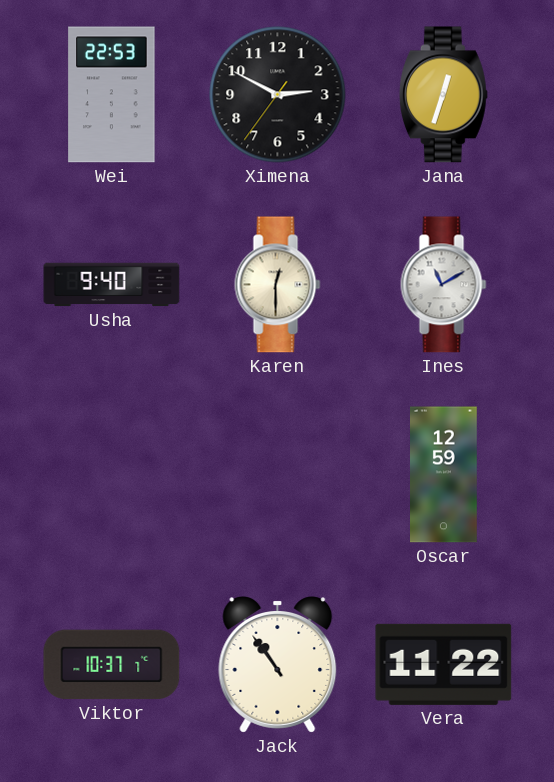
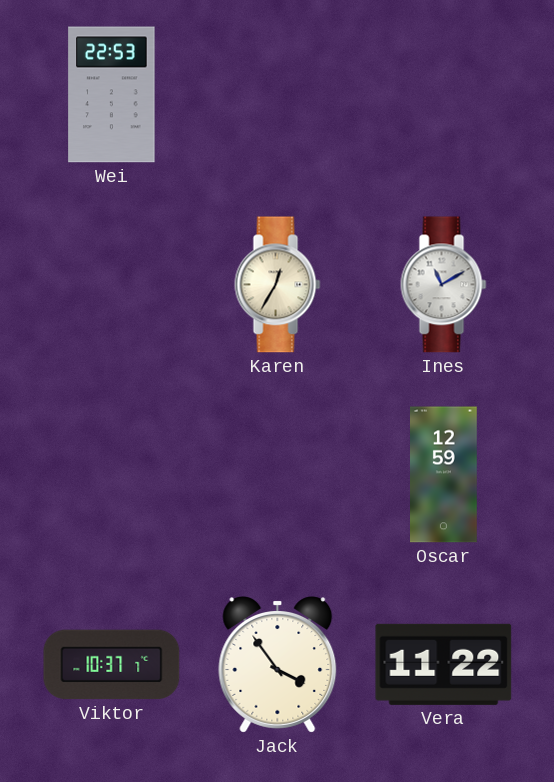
Ximena: 2:49 -> none
Jana: 12:33 -> none
Usha: 9:40 -> none
Karen: 12:30 -> 12:35
Jack: 10:54 -> 3:54
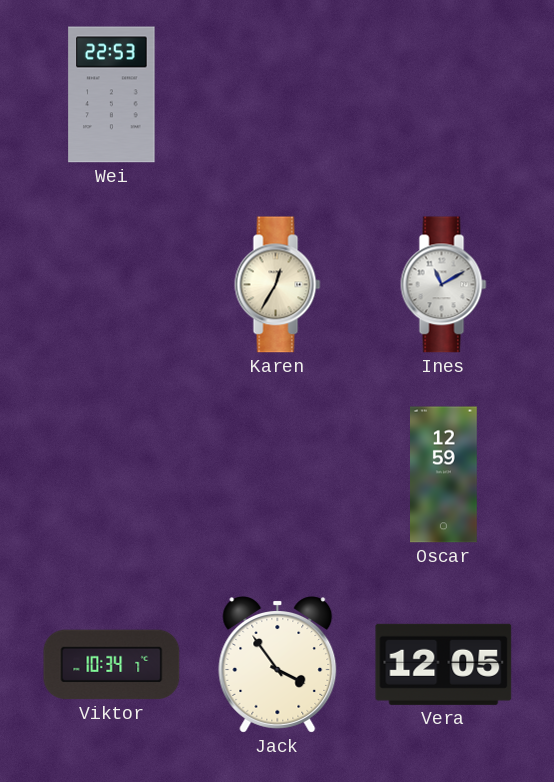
Viktor: 10:37 -> 10:34
Vera: 11:22 -> 12:05
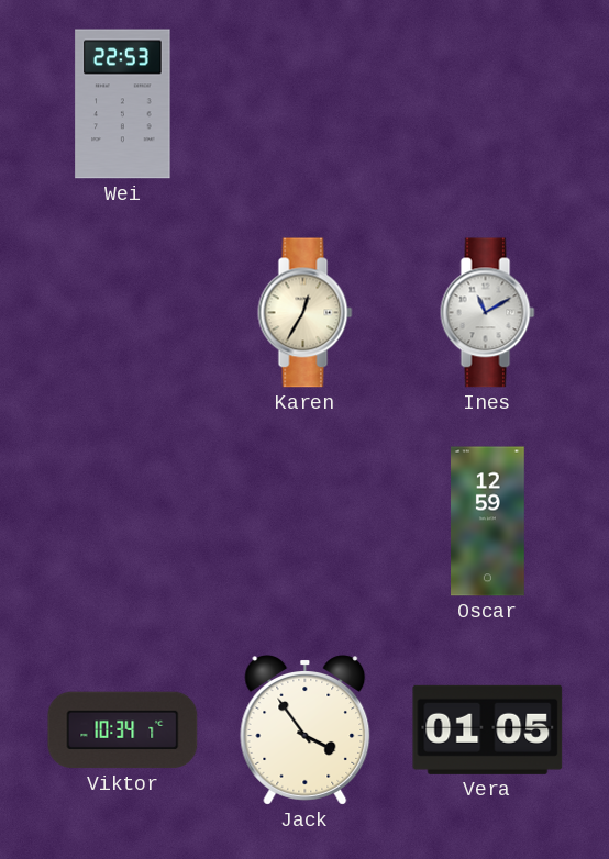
Vera: 12:05 -> 01:05
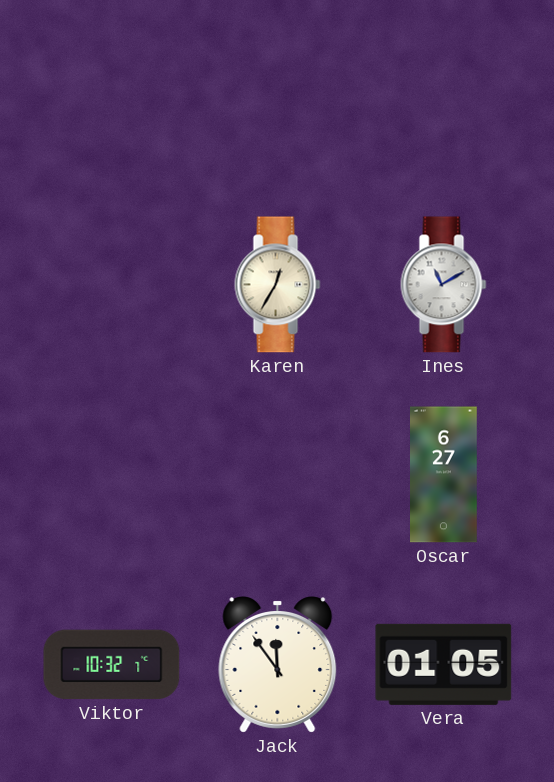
Wei: 22:53 -> none
Oscar: 12:59 -> 6:27
Viktor: 10:34 -> 10:32
Jack: 3:54 -> 11:54
